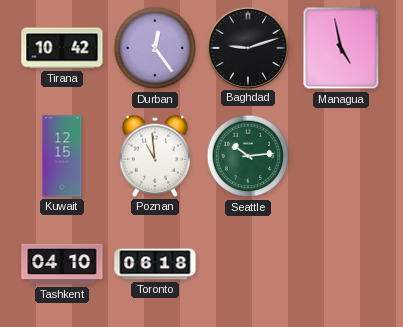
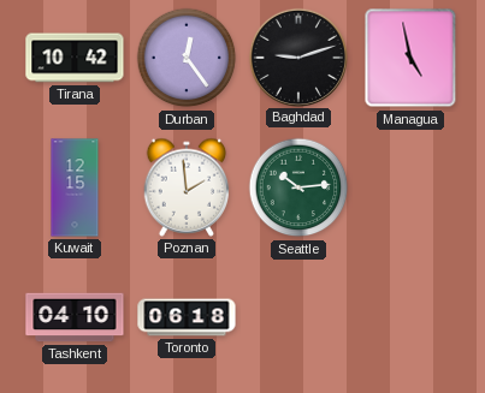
Poznan: 10:59 -> 1:59
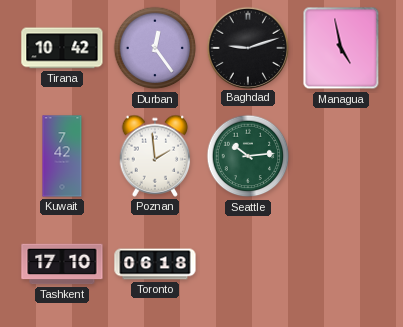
Kuwait: 12:15 -> 7:42
Tashkent: 04:10 -> 17:10
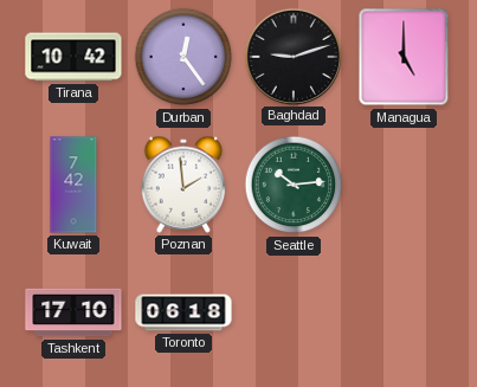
Managua: 4:58 -> 5:00
